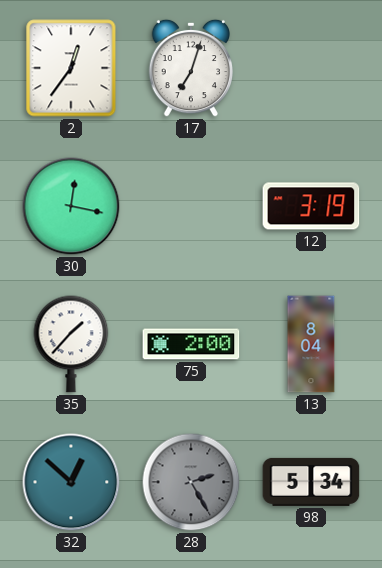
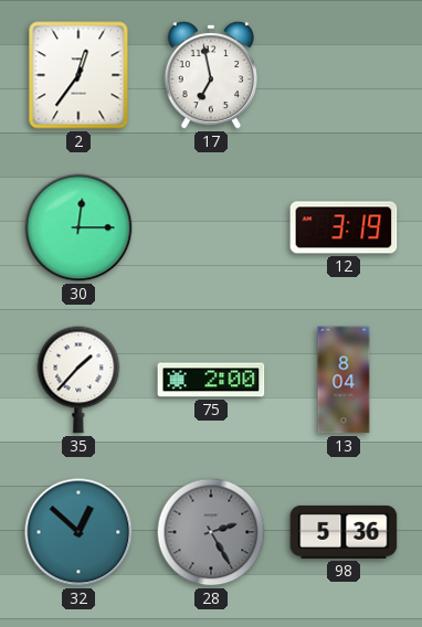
17: 7:03 -> 6:58
30: 12:17 -> 12:15
98: 5:34 -> 5:36
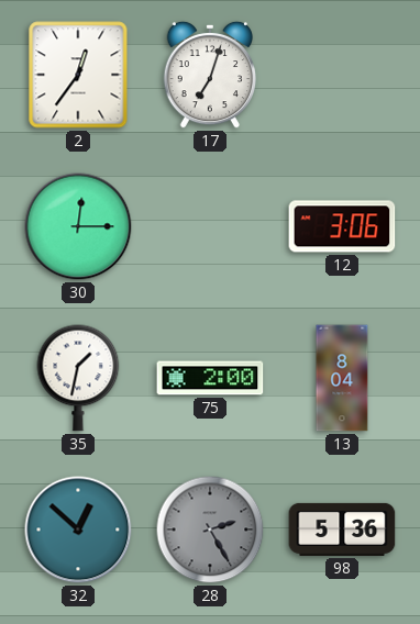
17: 6:58 -> 7:03
12: 3:19 -> 3:06
35: 1:37 -> 1:32
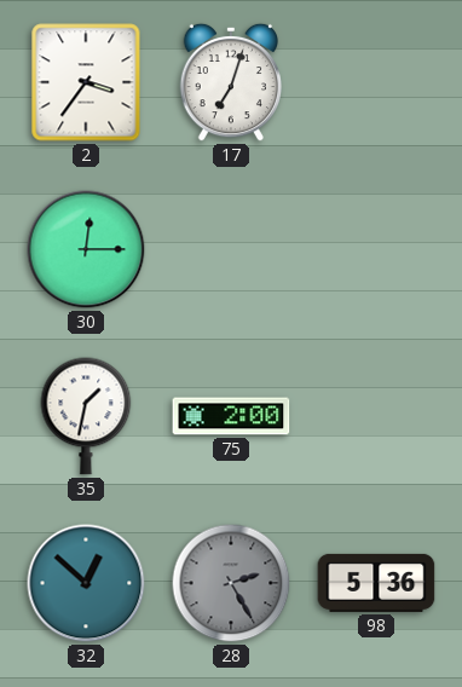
2: 12:36 -> 3:36
12: 3:06 -> none
13: 8:04 -> none
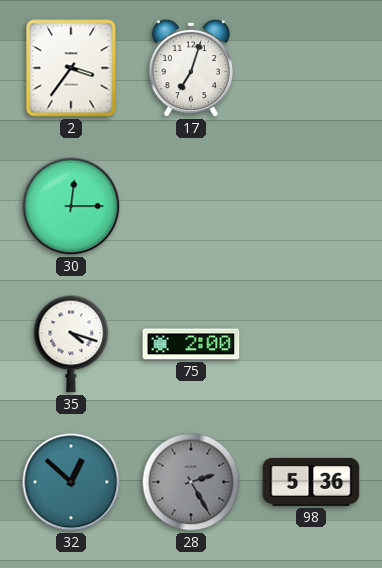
35: 1:32 -> 4:18
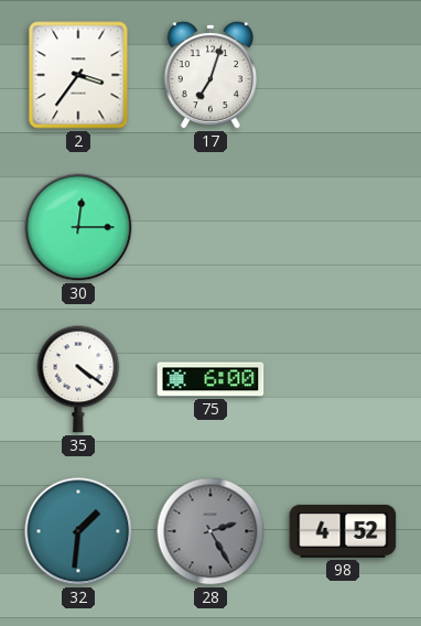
35: 4:18 -> 4:21
75: 2:00 -> 6:00
32: 12:52 -> 1:31
98: 5:36 -> 4:52
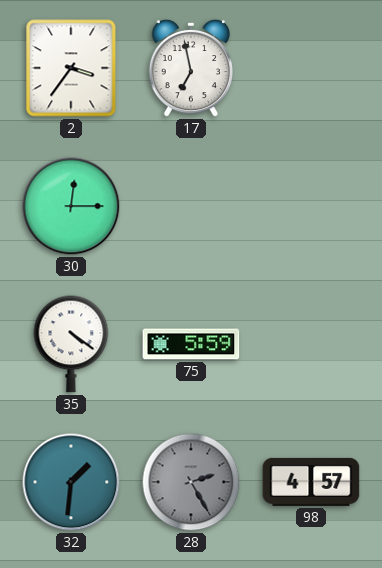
17: 7:03 -> 6:58
75: 6:00 -> 5:59
98: 4:52 -> 4:57
